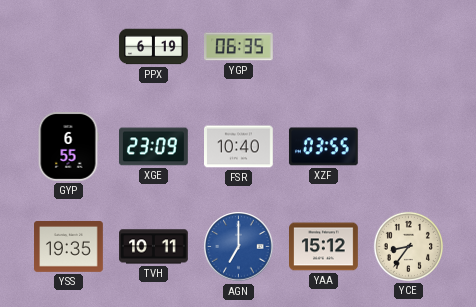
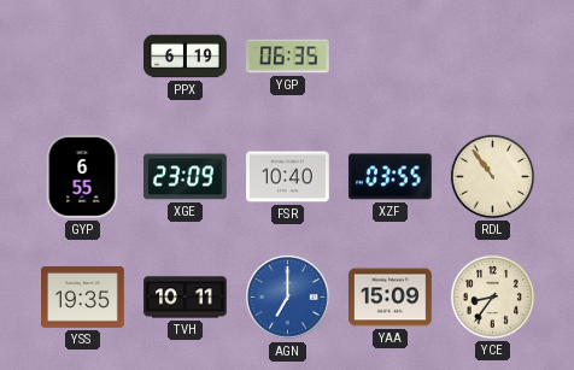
RDL: none -> 10:54
YAA: 15:12 -> 15:09
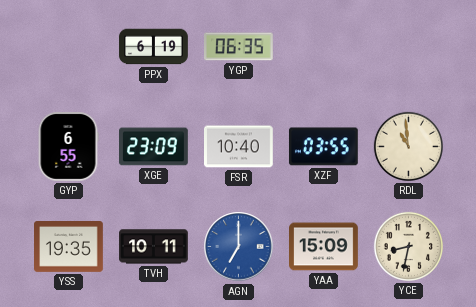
RDL: 10:54 -> 10:59
YCE: 8:36 -> 8:32
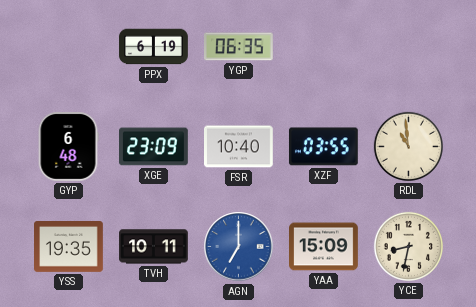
GYP: 6:55 -> 6:48
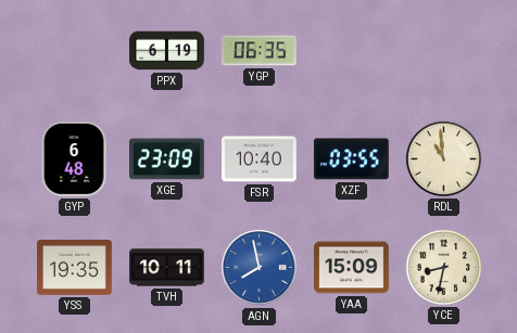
AGN: 7:00 -> 7:58
